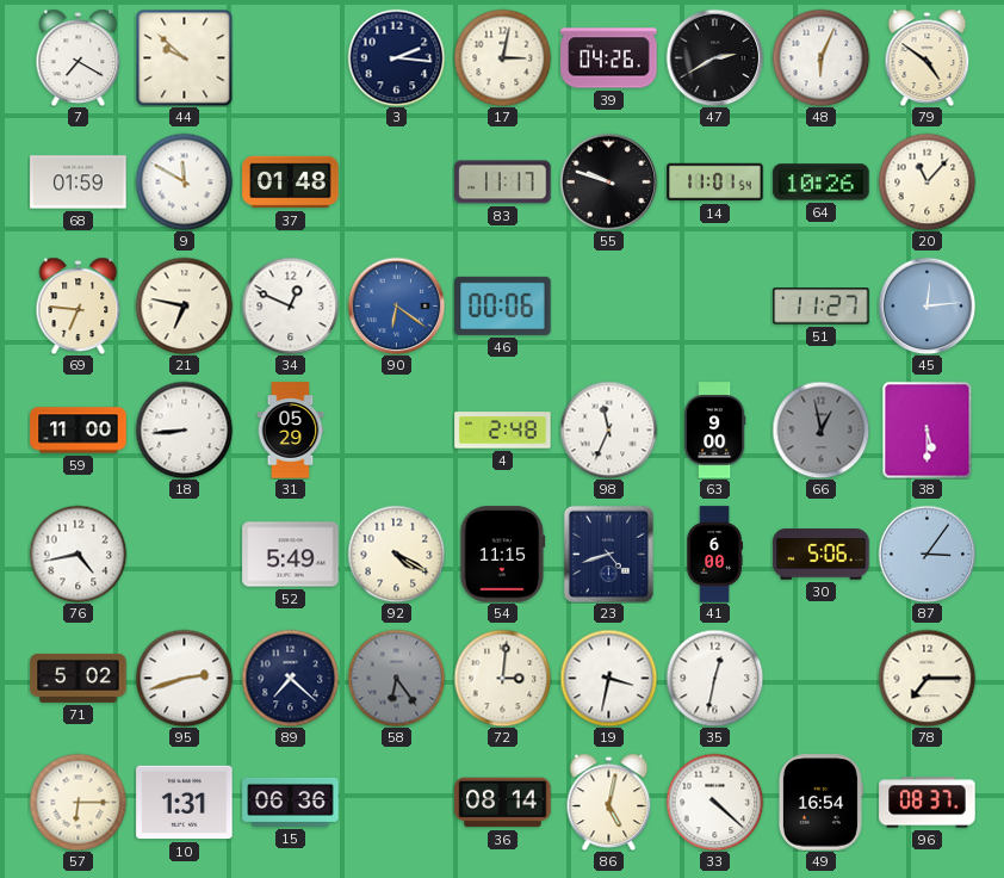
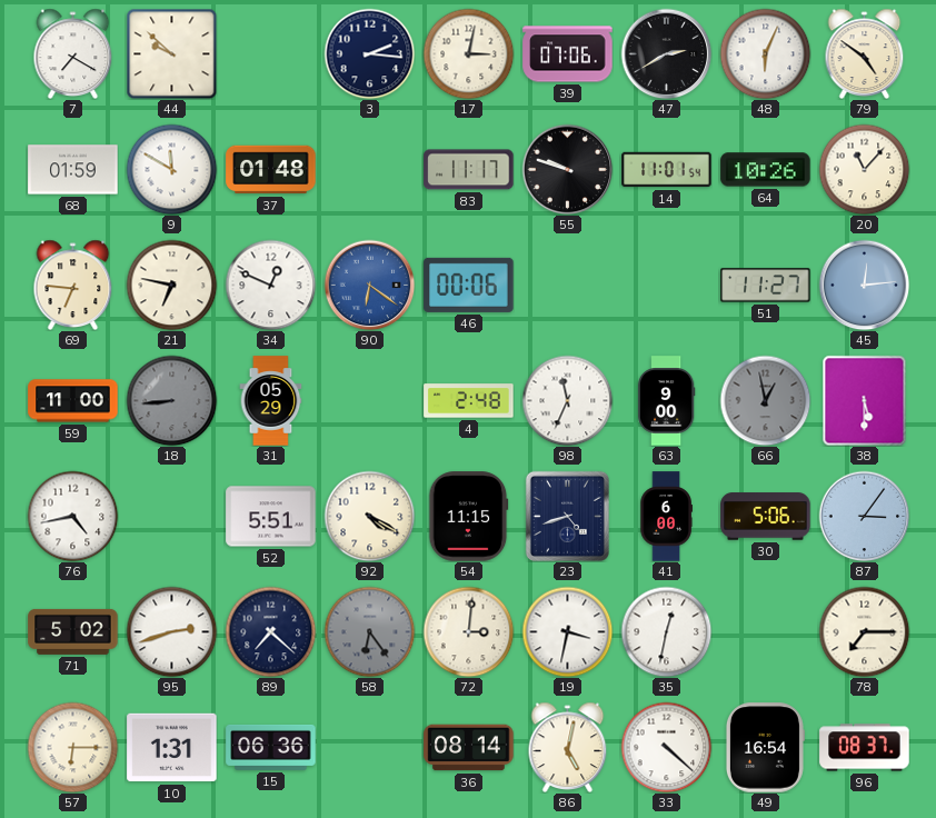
39: 04:26 -> 07:06
18 dial: white -> grey
52: 5:49 -> 5:51
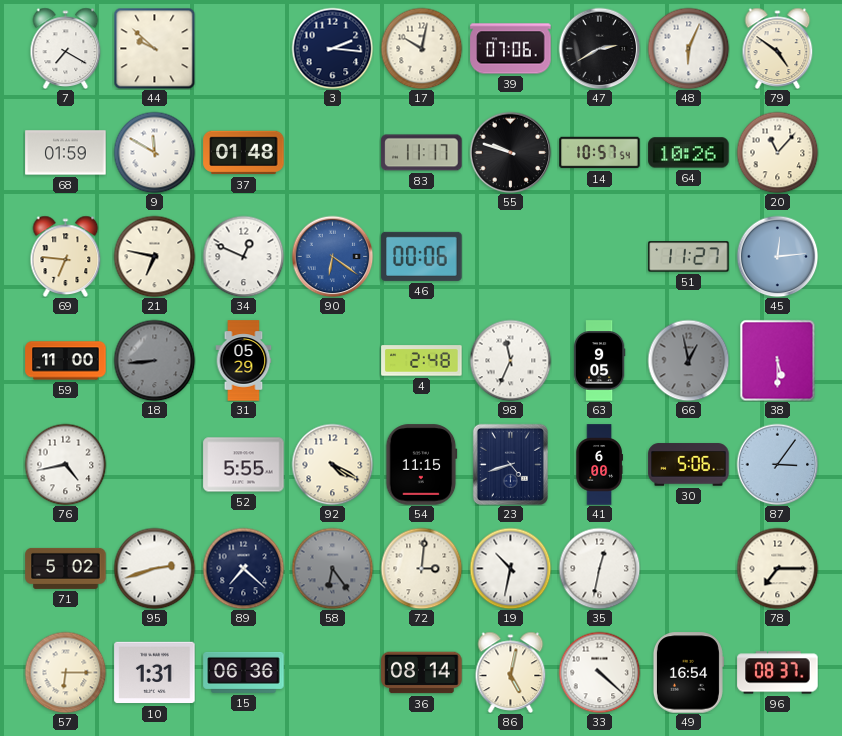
17: 3:02 -> 10:02
14: 11:01 -> 10:57
63: 9:00 -> 9:05
52: 5:51 -> 5:55
19: 3:32 -> 10:32
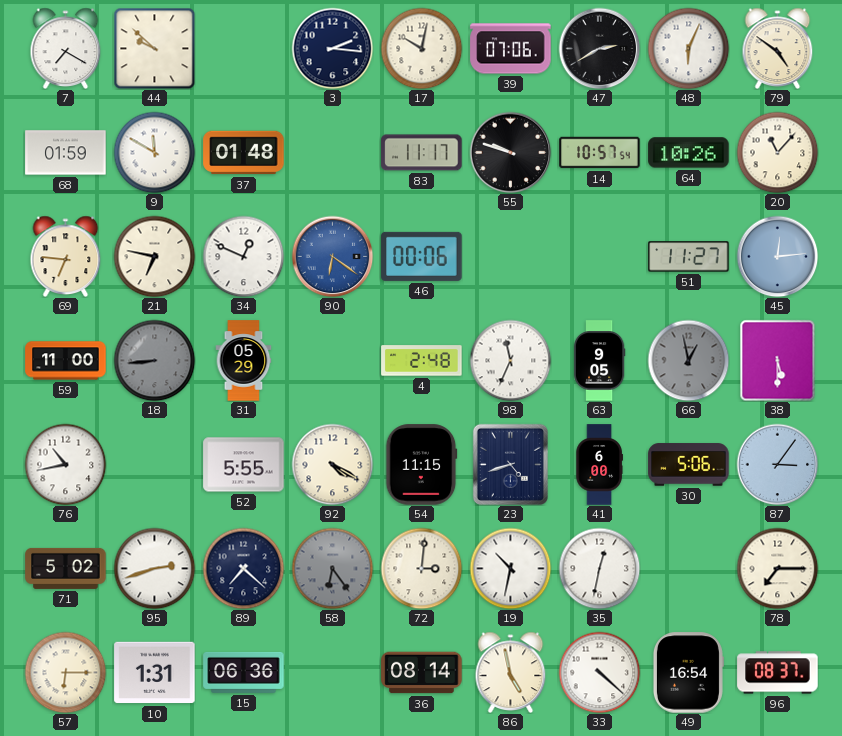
76: 4:43 -> 10:43
86: 5:02 -> 4:58
